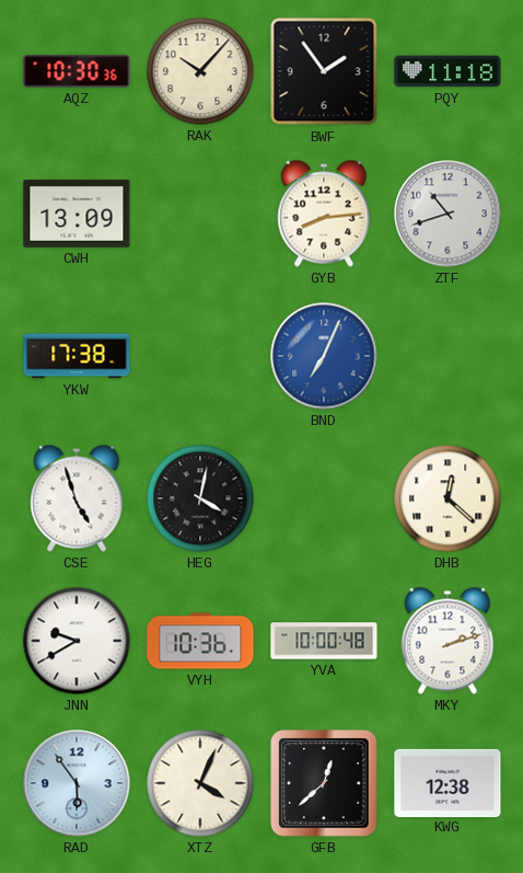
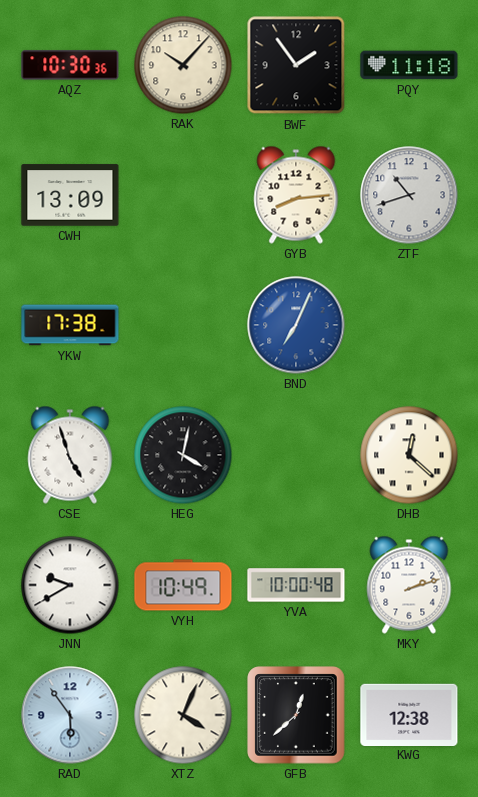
VYH: 10:36 -> 10:49
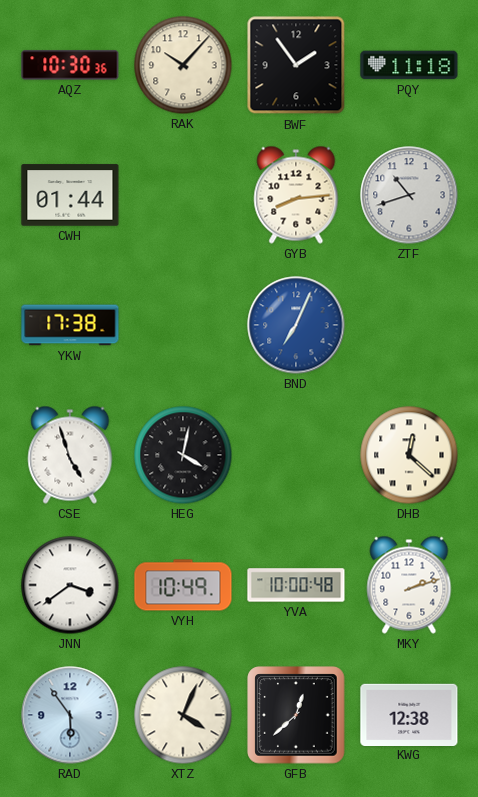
CWH: 13:09 -> 01:44
JNN: 9:40 -> 3:39
